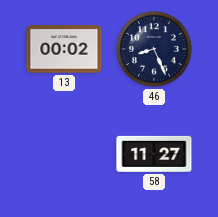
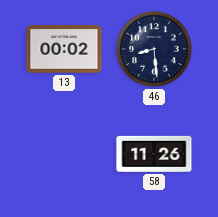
46: 8:26 -> 8:29
58: 11:27 -> 11:26
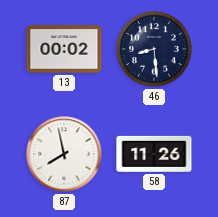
87: none -> 7:58
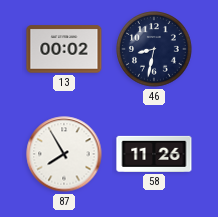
46: 8:29 -> 8:32
87: 7:58 -> 7:55
